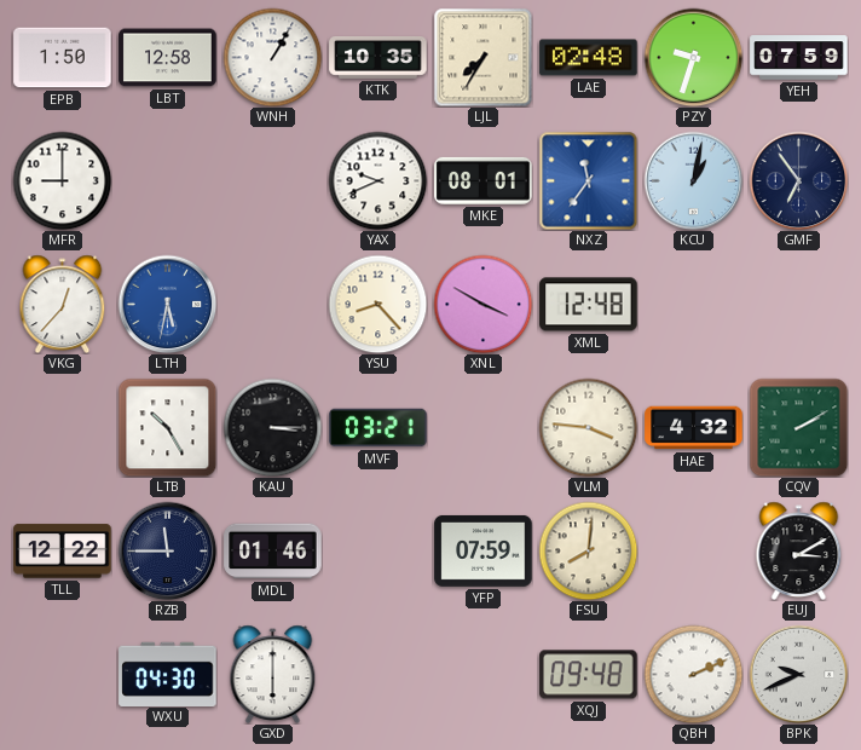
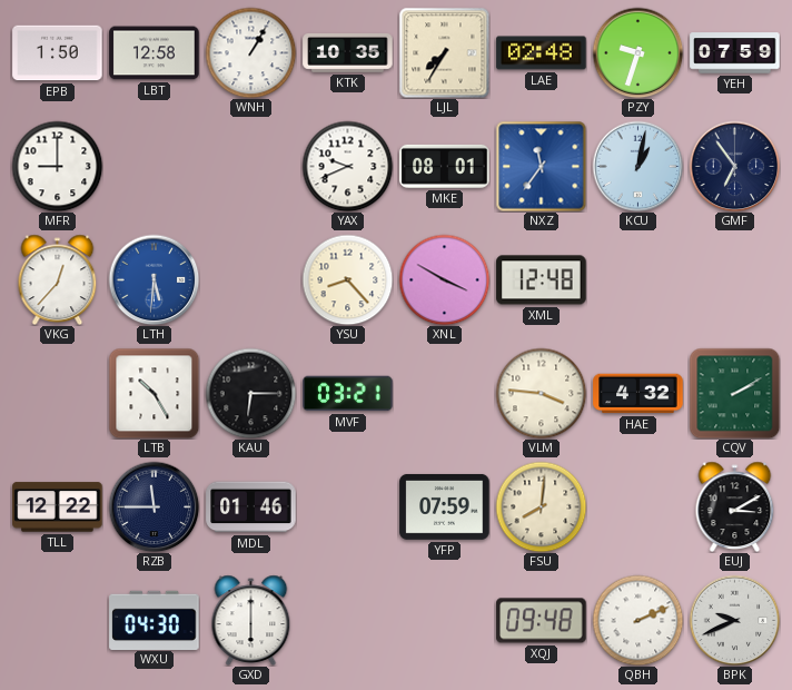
LTH: 5:32 -> 5:31
KAU: 3:15 -> 6:15
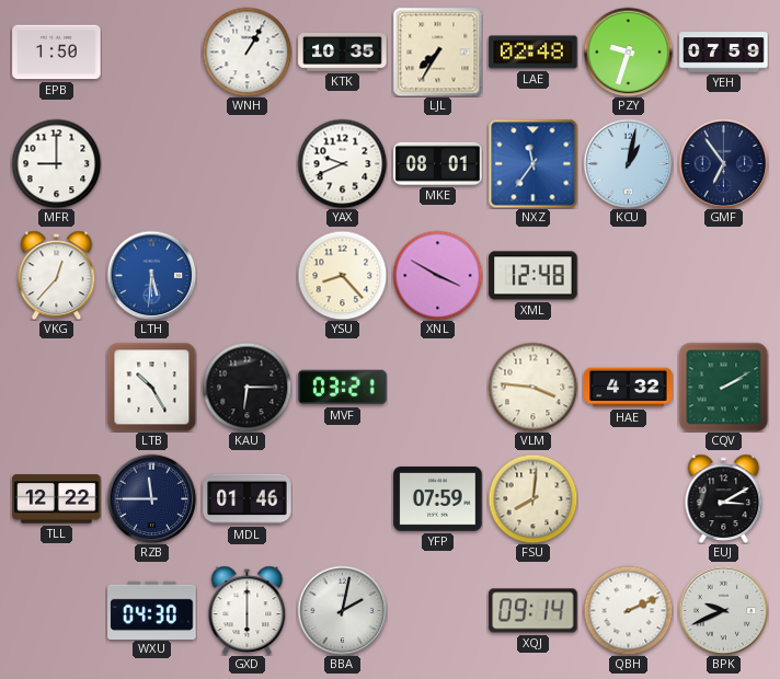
LBT: 12:58 -> none
BBA: none -> 2:02
XQJ: 09:48 -> 09:14
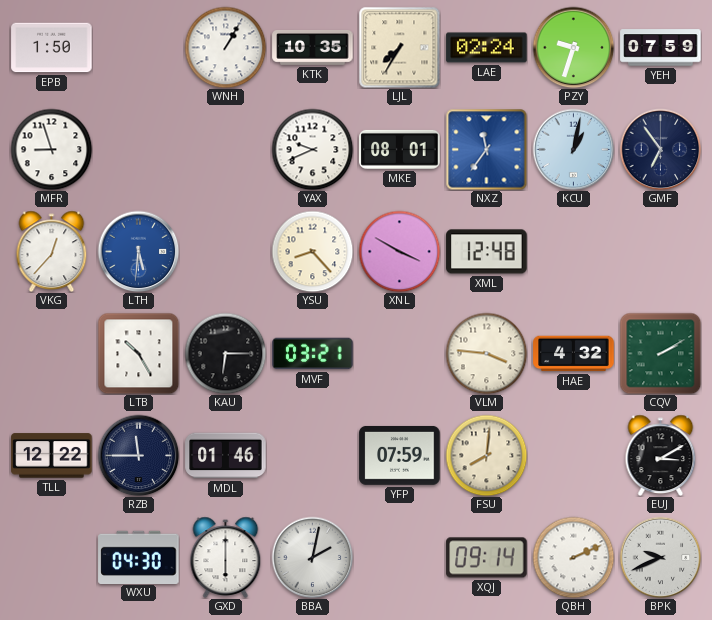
LAE: 02:48 -> 02:24
MFR: 9:00 -> 8:57
